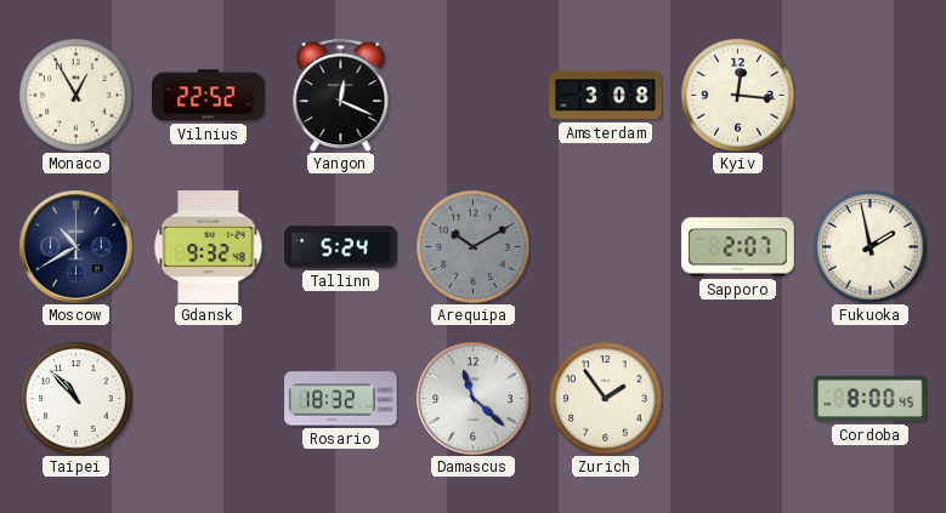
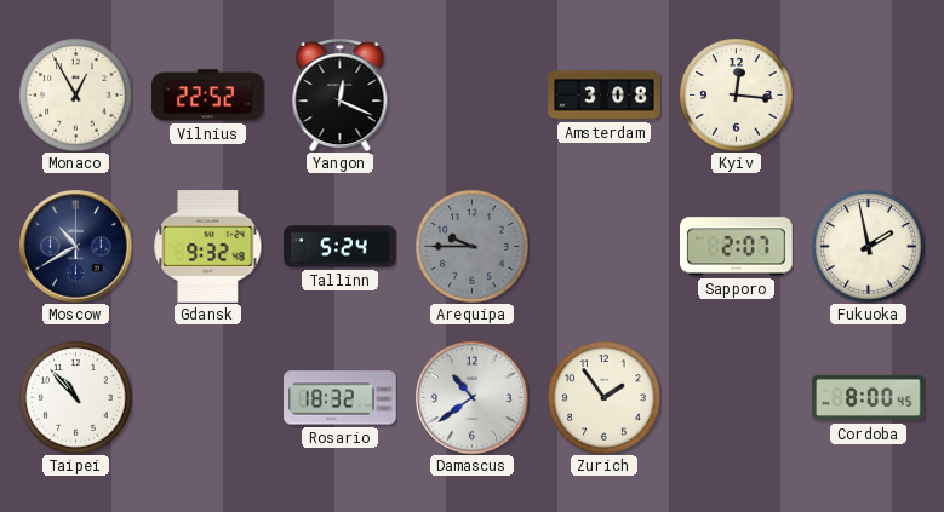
Arequipa: 10:10 -> 9:45
Damascus: 11:22 -> 10:39
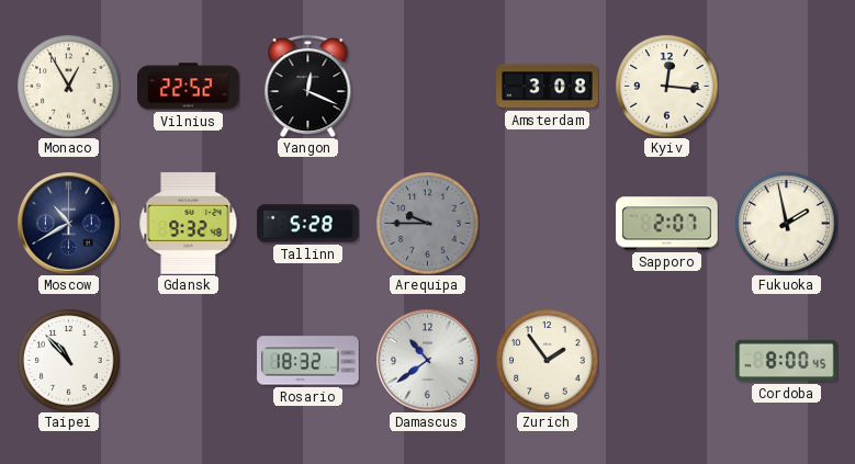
Tallinn: 5:24 -> 5:28
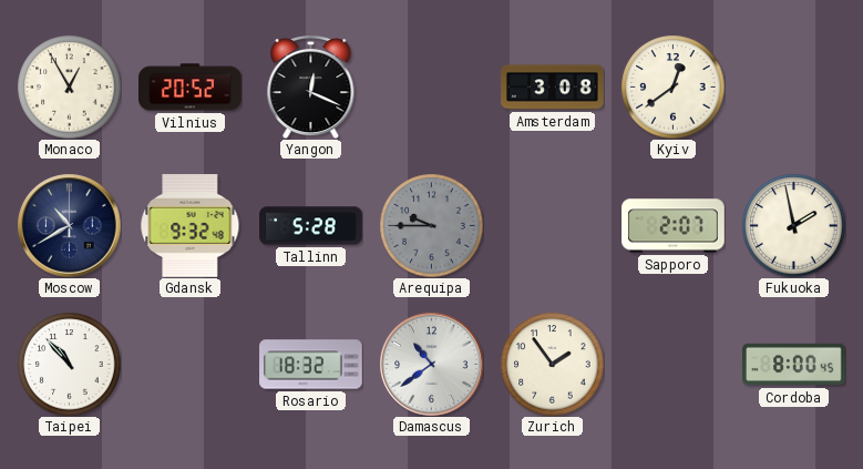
Vilnius: 22:52 -> 20:52
Kyiv: 12:16 -> 12:39
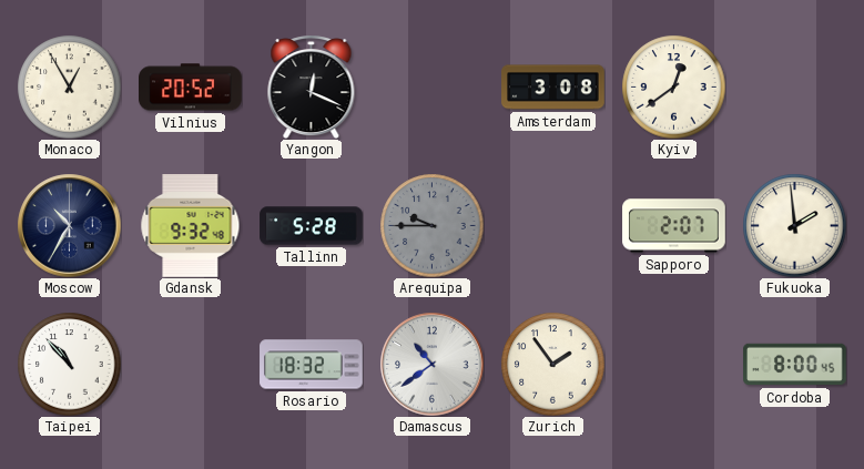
Moscow: 10:40 -> 10:35
Fukuoka: 1:58 -> 1:59
